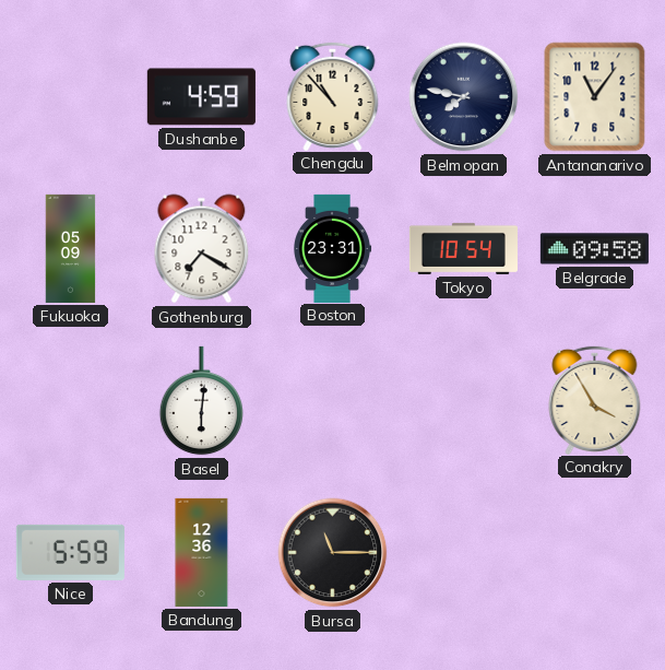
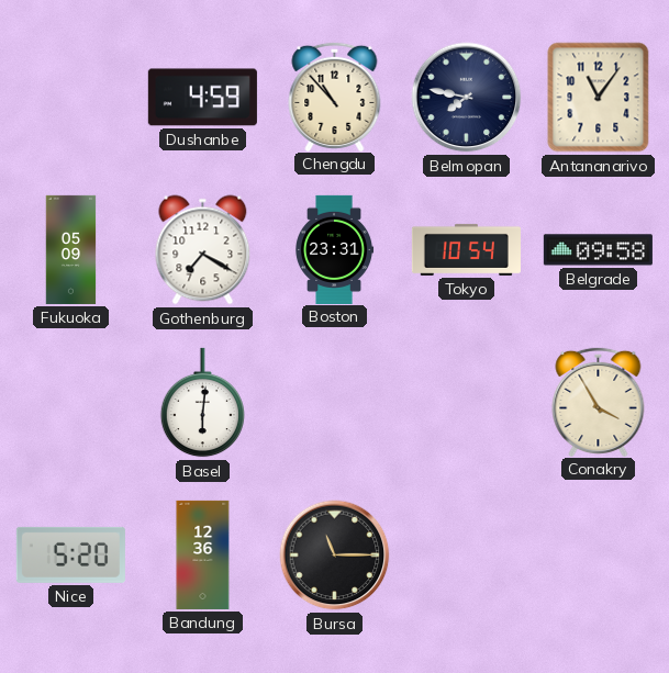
Nice: 5:59 -> 5:20
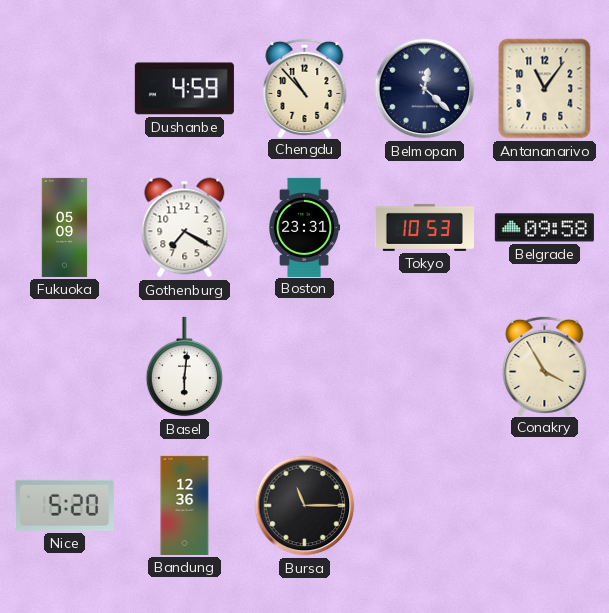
Belmopan: 7:47 -> 12:22
Tokyo: 10:54 -> 10:53
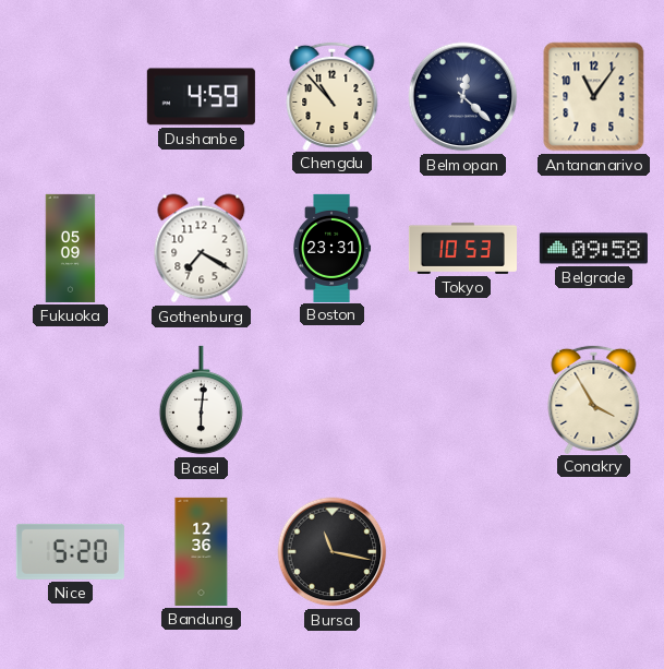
Bursa: 11:15 -> 11:17
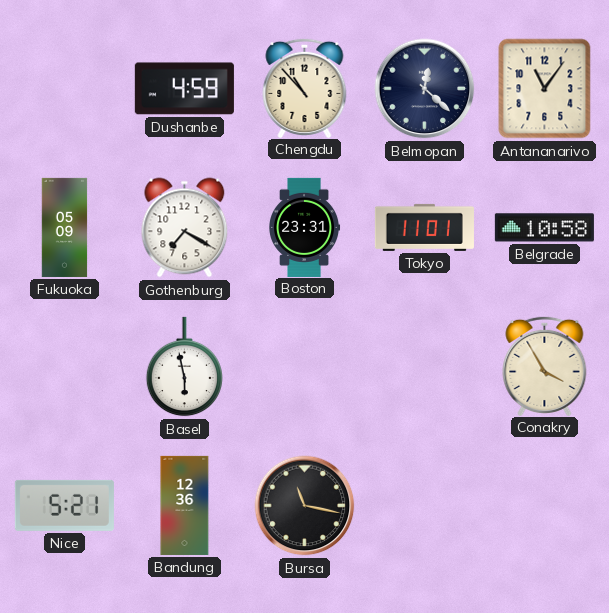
Tokyo: 10:53 -> 11:01
Belgrade: 09:58 -> 10:58
Basel: 6:01 -> 5:58
Nice: 5:20 -> 5:21
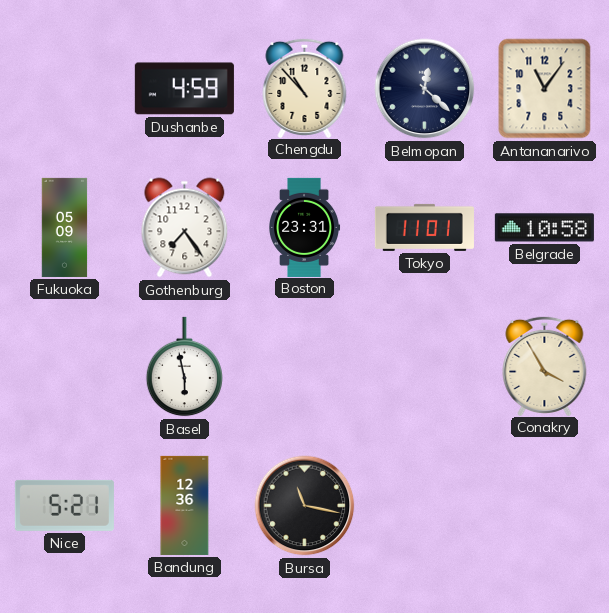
Gothenburg: 7:20 -> 7:24
